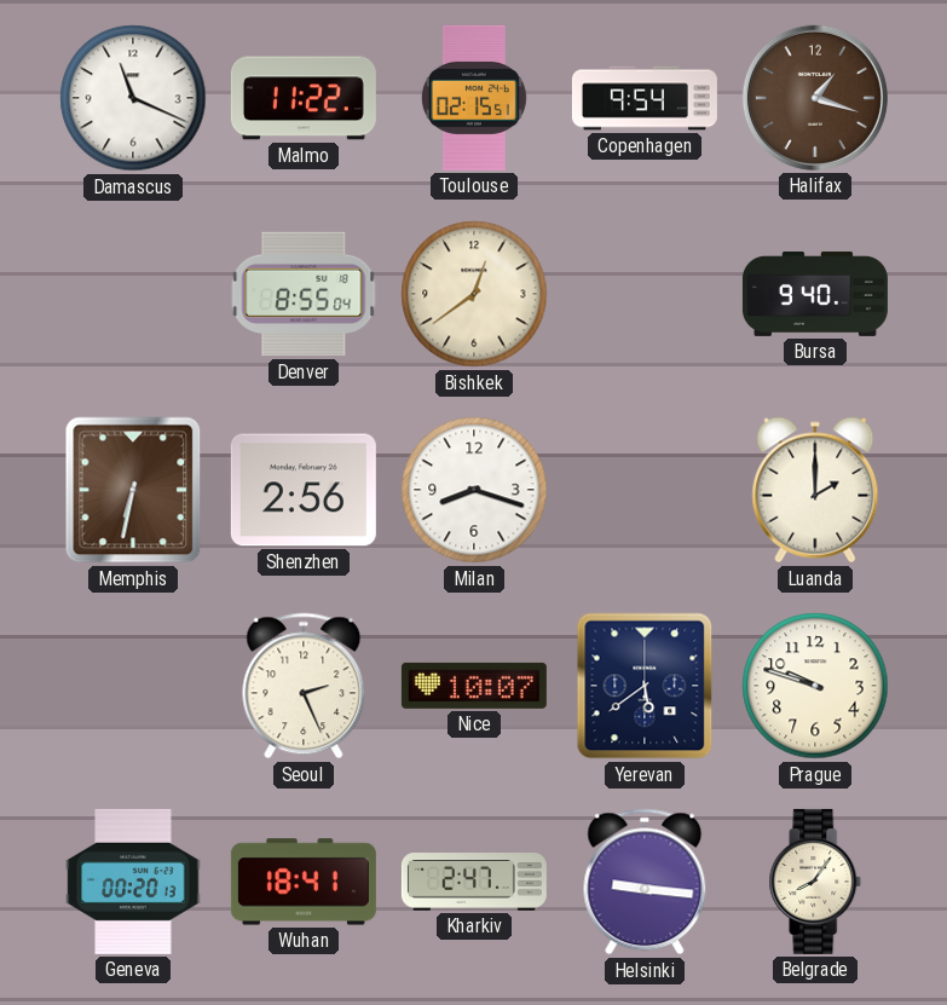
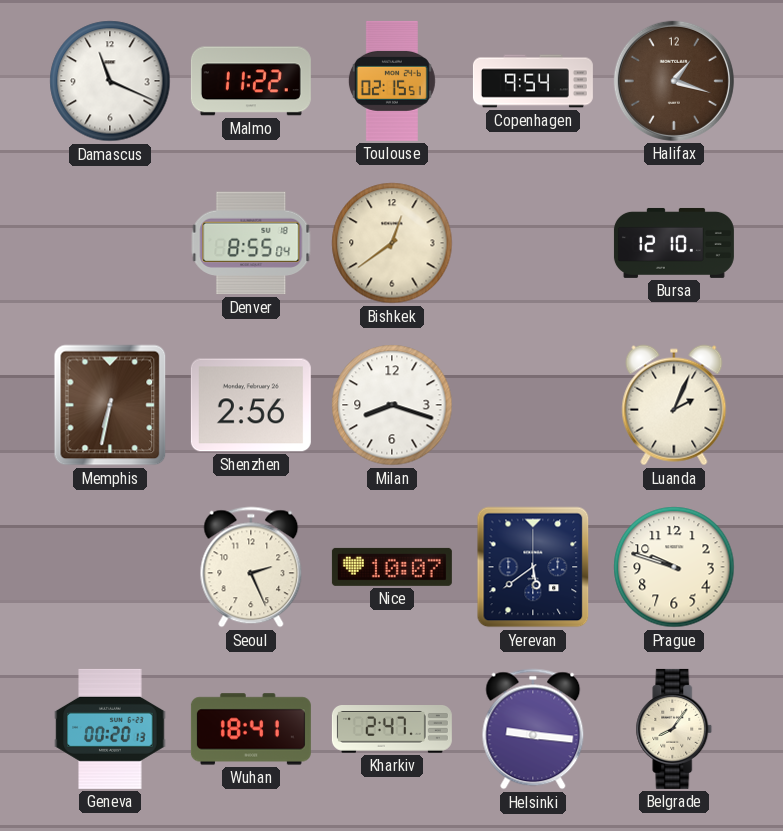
Bursa: 9:40 -> 12:10
Luanda: 2:00 -> 2:04
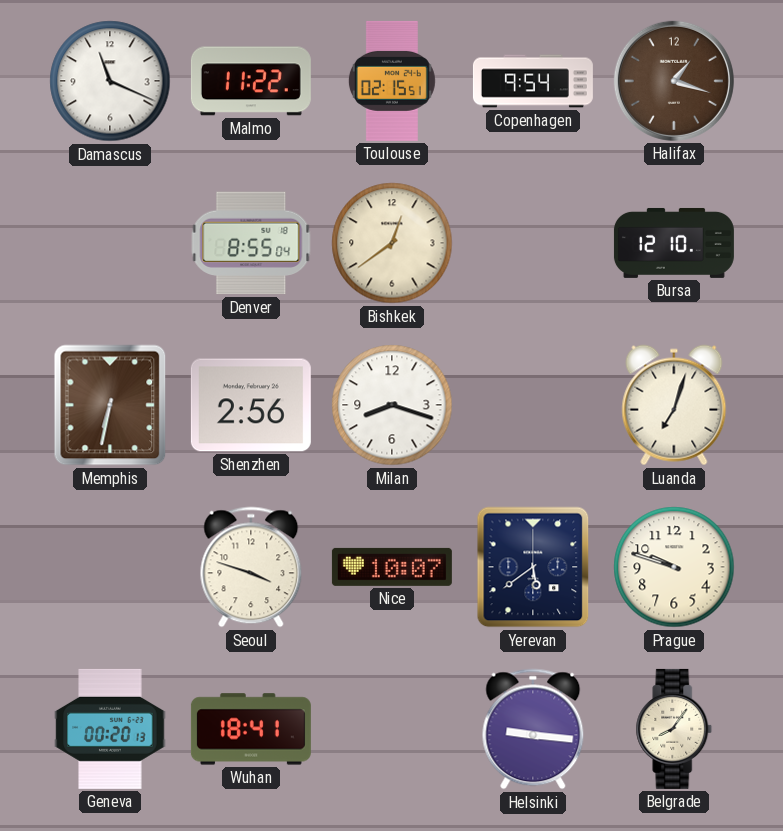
Luanda: 2:04 -> 7:03
Seoul: 2:26 -> 3:48
Kharkiv: 2:47 -> none
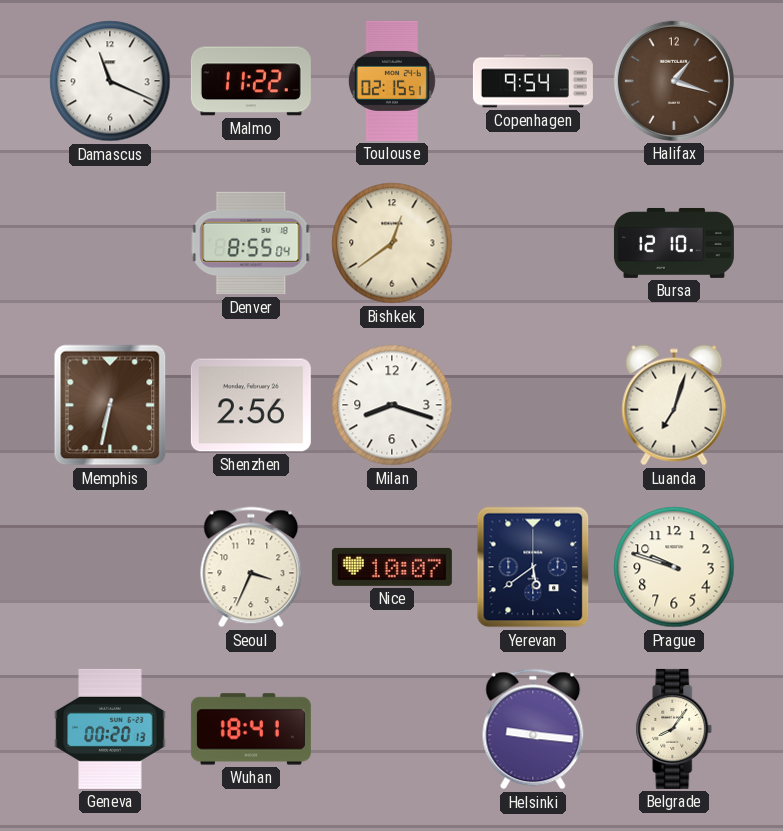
Seoul: 3:48 -> 3:34
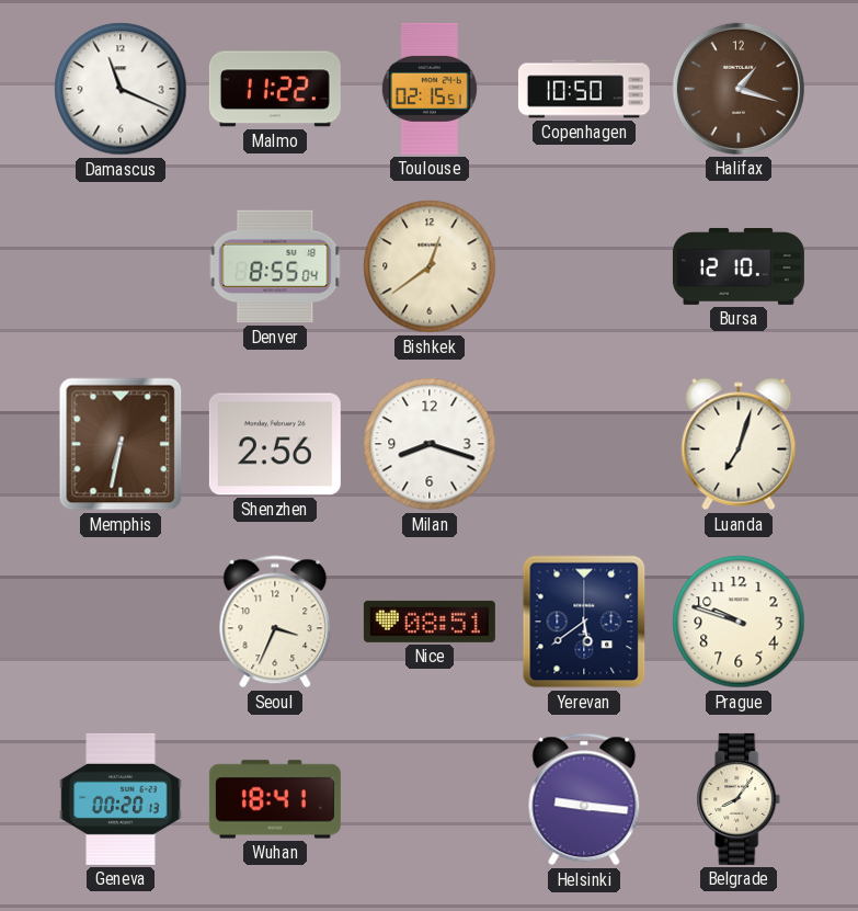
Copenhagen: 9:54 -> 10:50
Nice: 10:07 -> 08:51
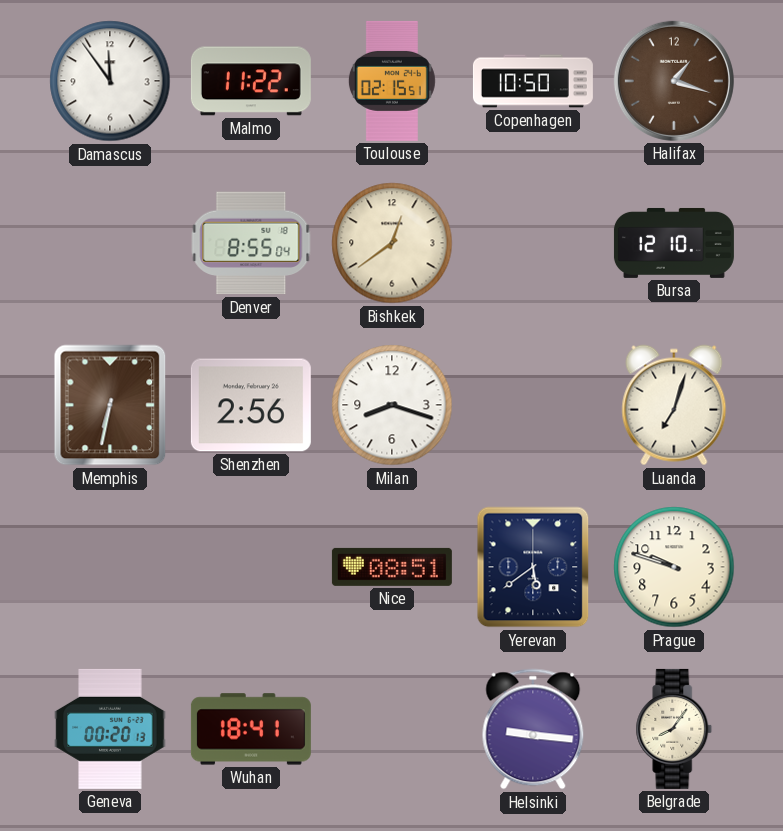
Damascus: 11:19 -> 11:54
Seoul: 3:34 -> none
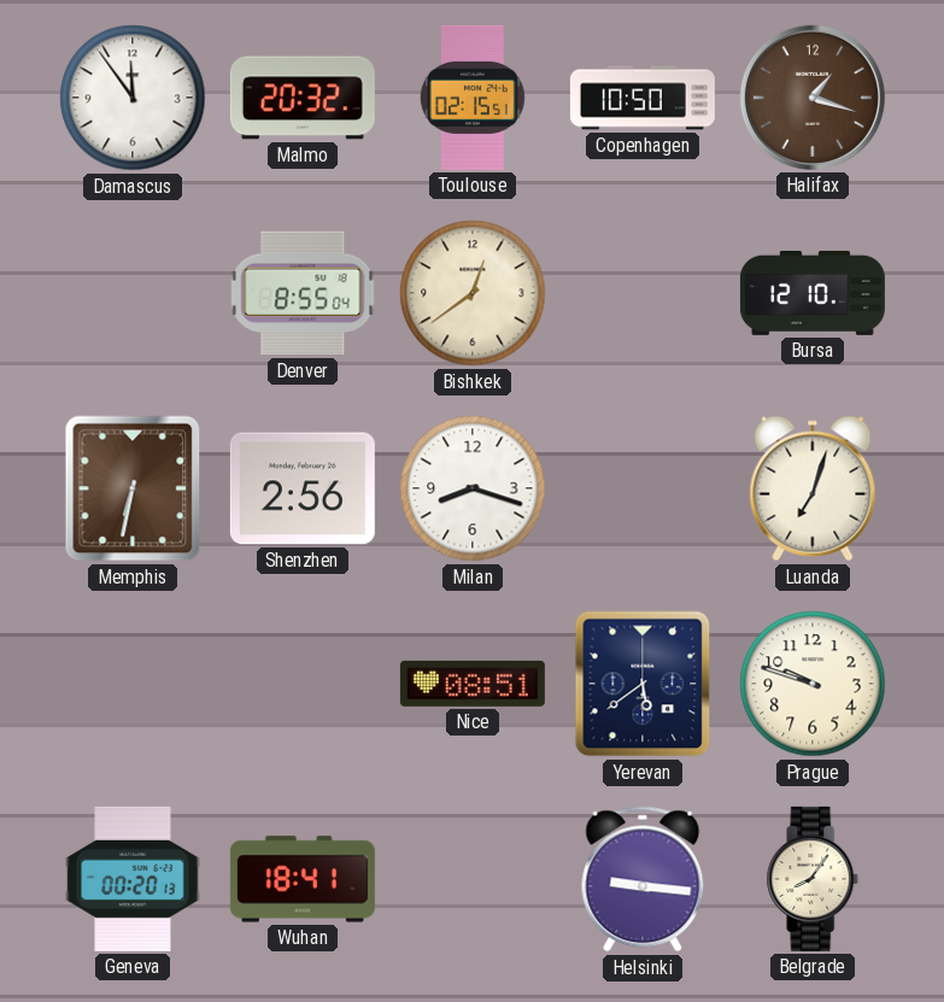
Malmo: 11:22 -> 20:32
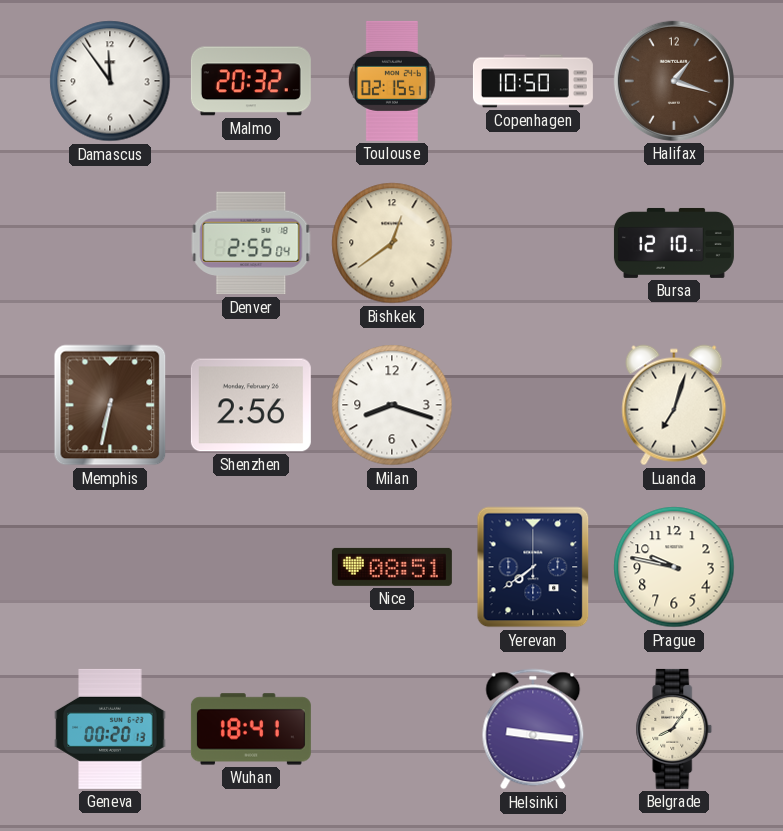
Denver: 8:55 -> 2:55
Yerevan: 5:39 -> 7:39
Prague: 9:48 -> 9:47
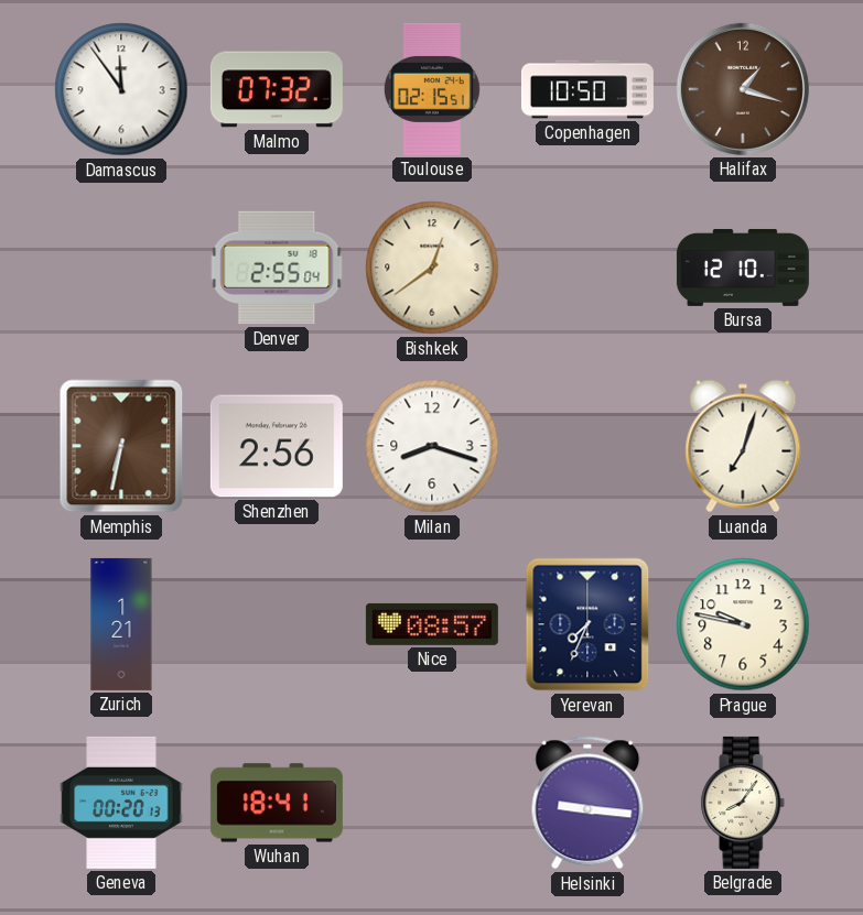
Malmo: 20:32 -> 07:32
Zurich: none -> 1:21
Nice: 08:51 -> 08:57
Yerevan: 7:39 -> 7:34
